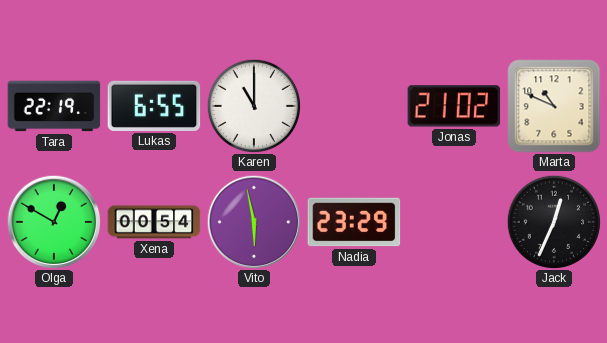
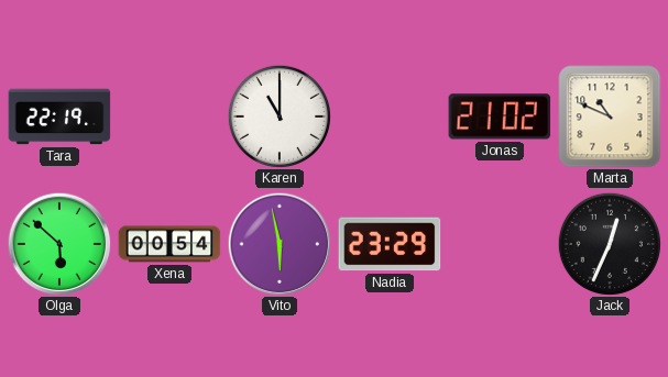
Lukas: 6:55 -> none
Olga: 12:50 -> 5:52
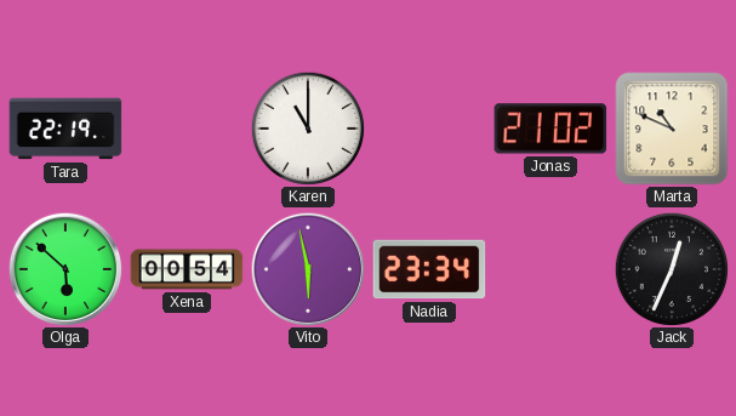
Nadia: 23:29 -> 23:34
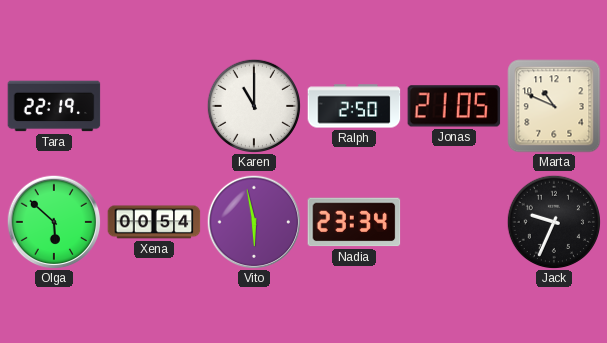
Ralph: none -> 2:50
Jonas: 21:02 -> 21:05
Jack: 12:34 -> 9:34
